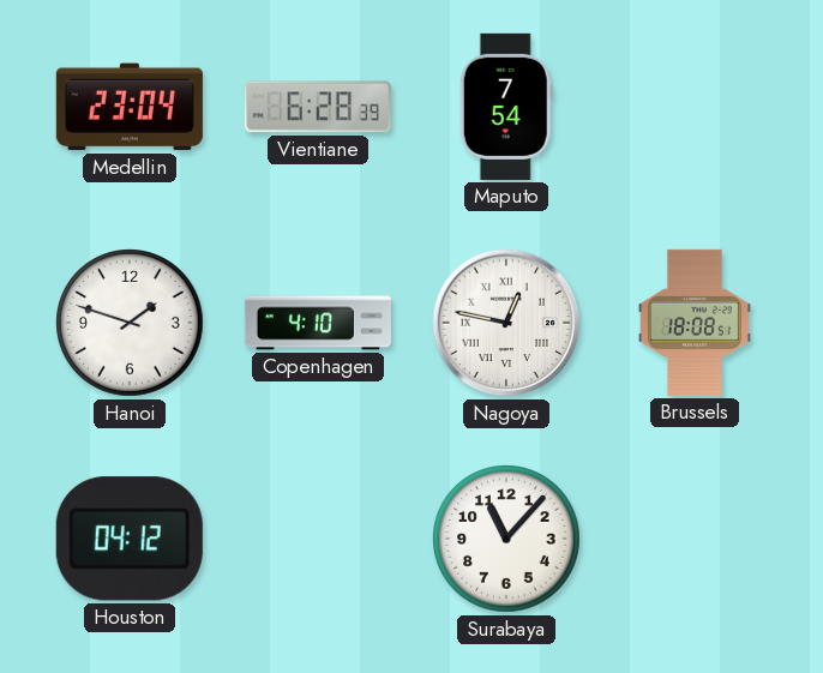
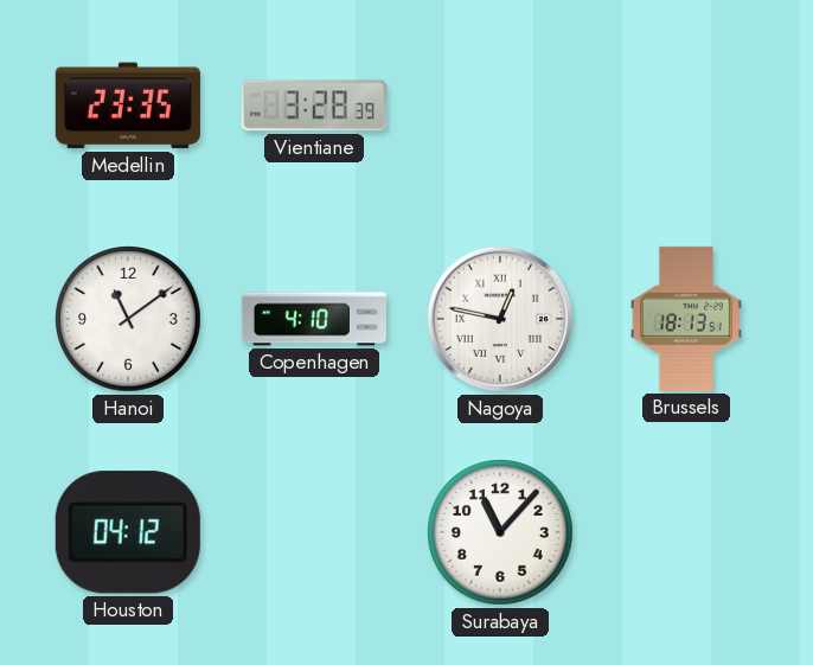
Medellin: 23:04 -> 23:35
Vientiane: 6:28 -> 3:28
Maputo: 7:54 -> none
Hanoi: 1:48 -> 11:09
Brussels: 18:08 -> 18:13
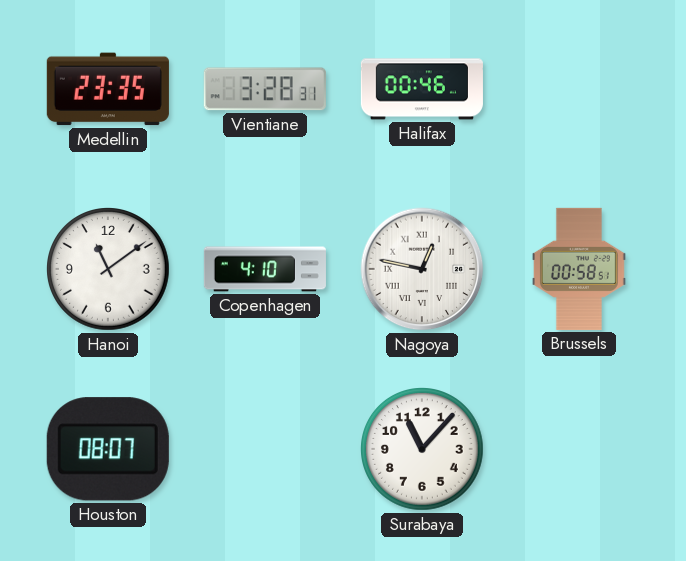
Vientiane: 3:28:39 -> 3:28:31
Halifax: none -> 00:46
Brussels: 18:13 -> 00:58
Houston: 04:12 -> 08:07
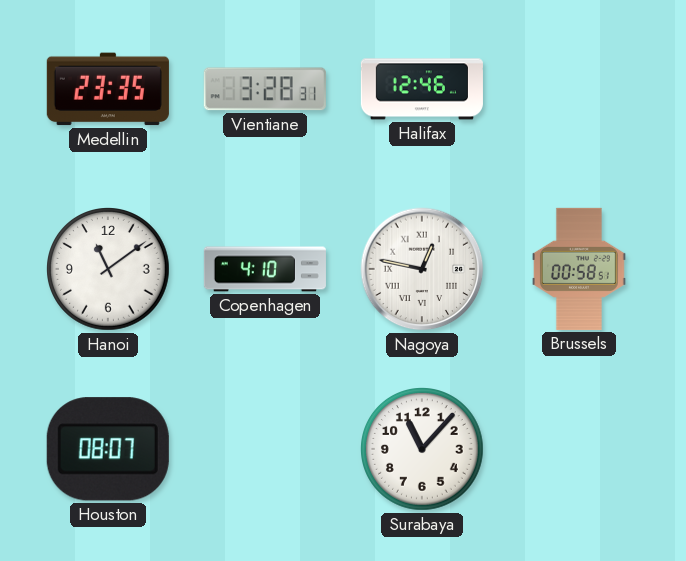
Halifax: 00:46 -> 12:46
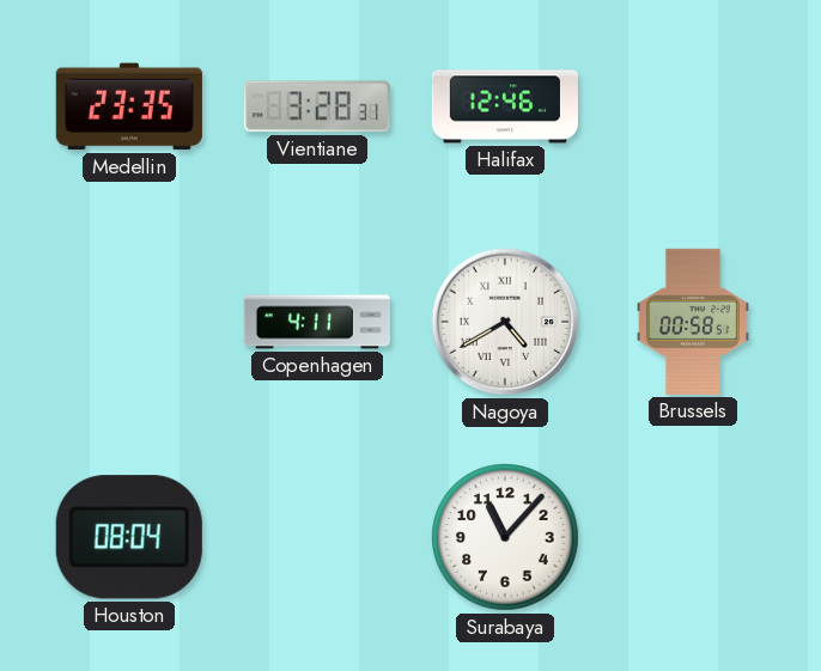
Hanoi: 11:09 -> none
Copenhagen: 4:10 -> 4:11
Nagoya: 12:47 -> 4:40
Houston: 08:07 -> 08:04
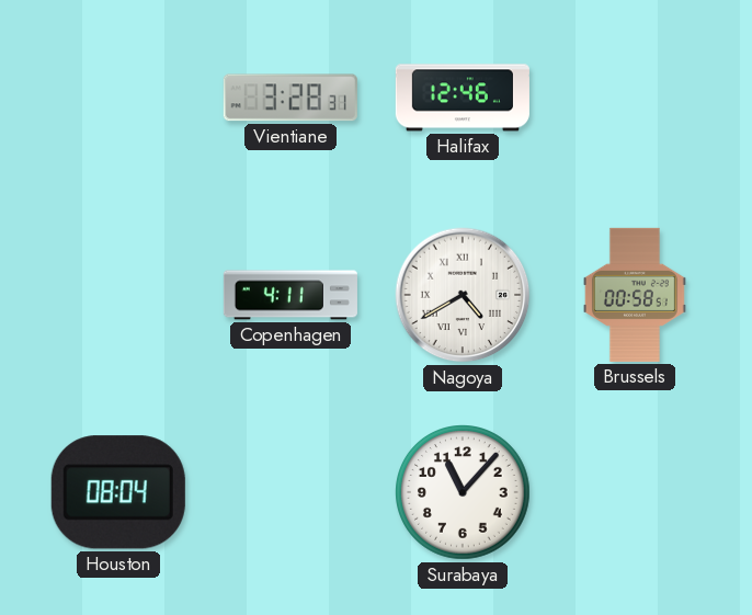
Medellin: 23:35 -> none
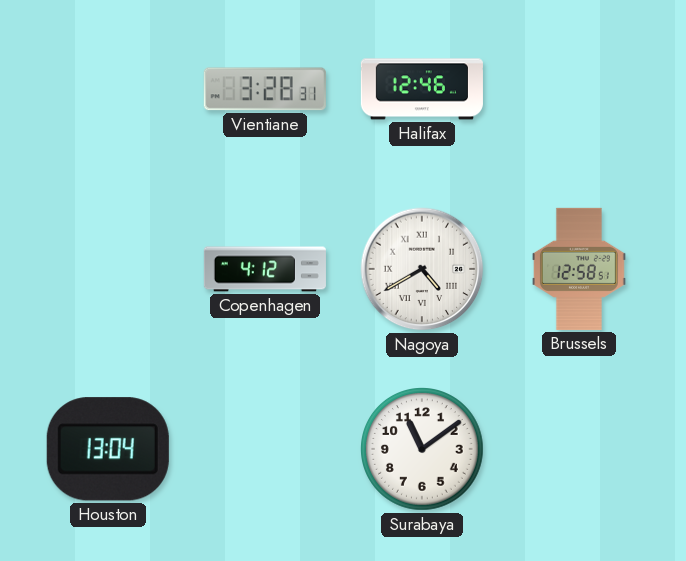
Copenhagen: 4:11 -> 4:12
Brussels: 00:58 -> 12:58
Houston: 08:04 -> 13:04
Surabaya: 11:07 -> 11:09
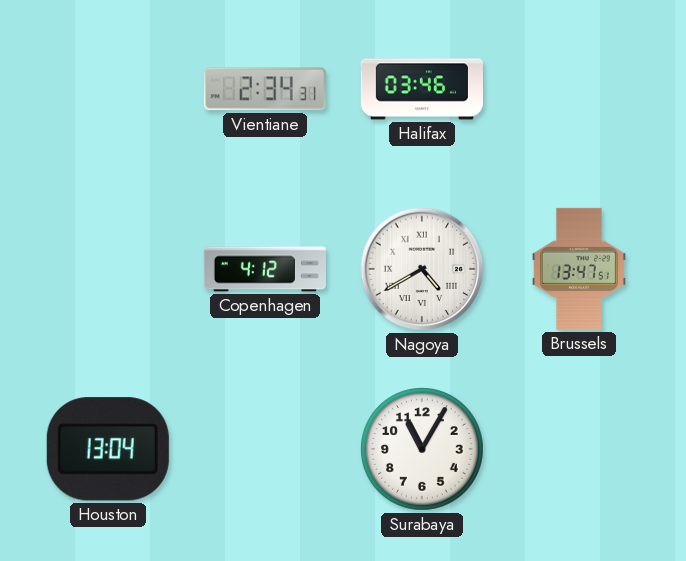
Vientiane: 3:28 -> 2:34
Halifax: 12:46 -> 03:46
Brussels: 12:58 -> 13:47
Surabaya: 11:09 -> 11:05
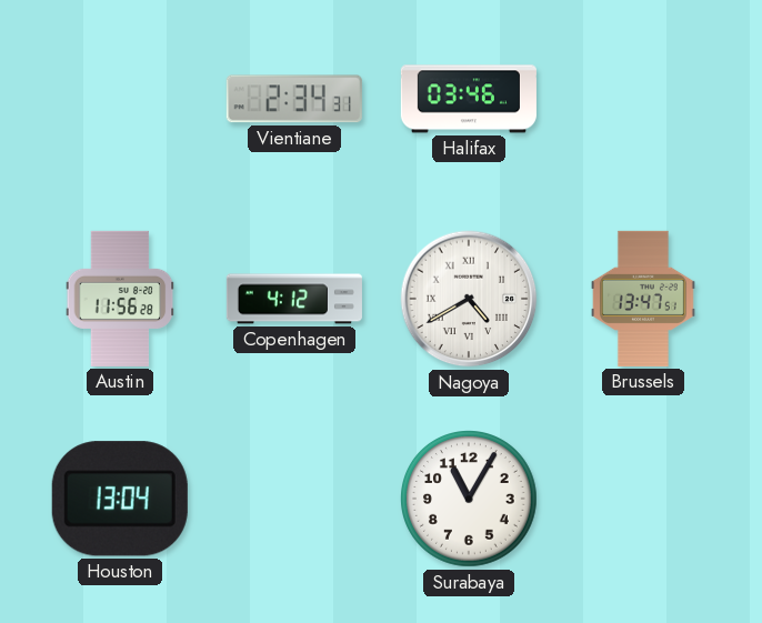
Austin: none -> 11:56
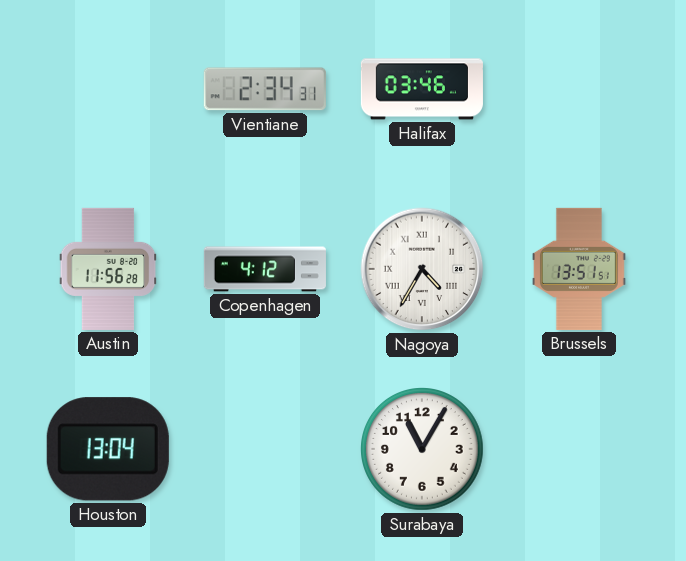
Nagoya: 4:40 -> 4:35
Brussels: 13:47 -> 13:51
